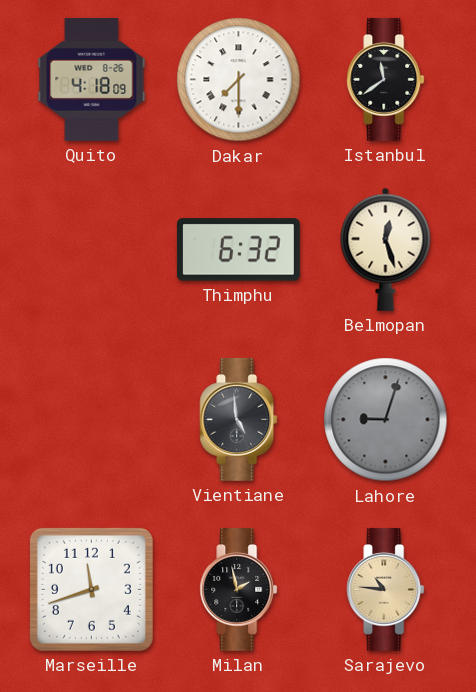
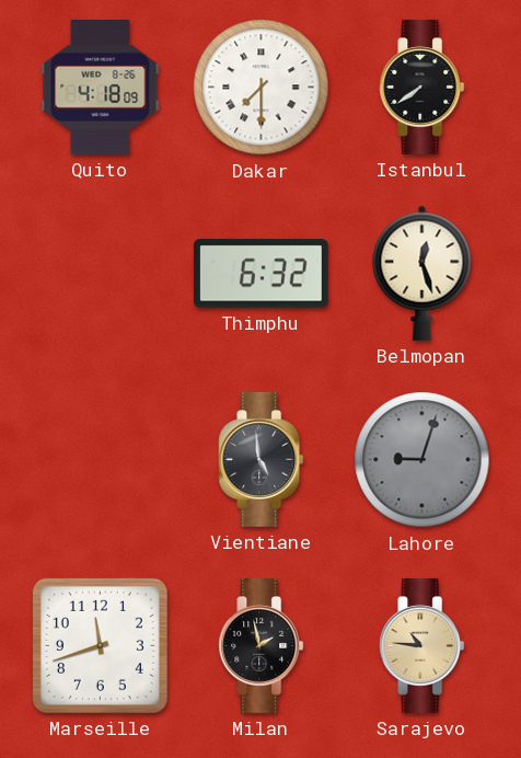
Istanbul: 11:39 -> 7:39
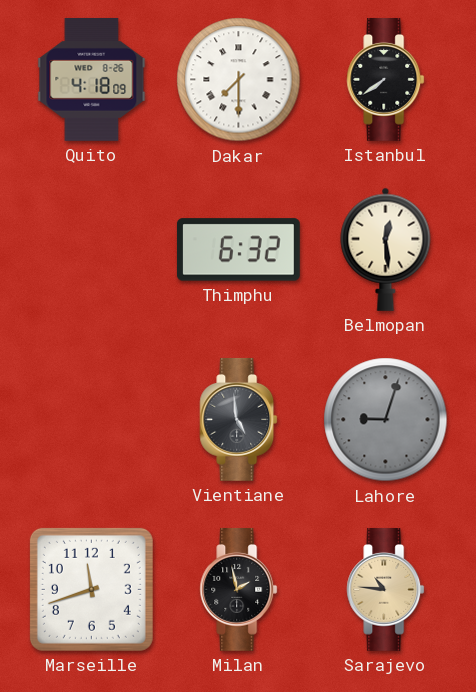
Belmopan: 12:27 -> 12:29
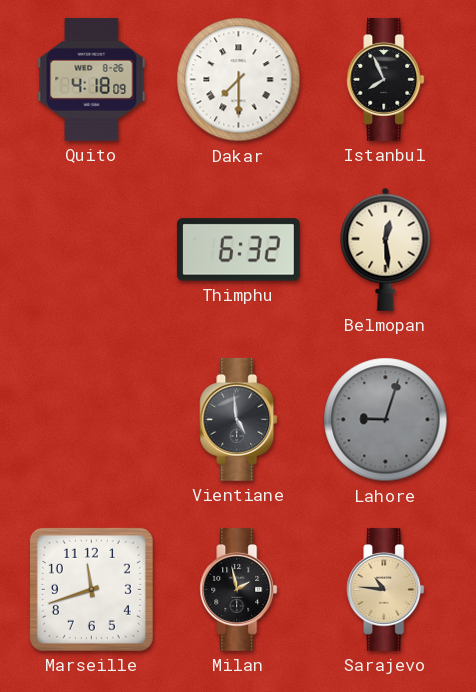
Istanbul: 7:39 -> 7:56
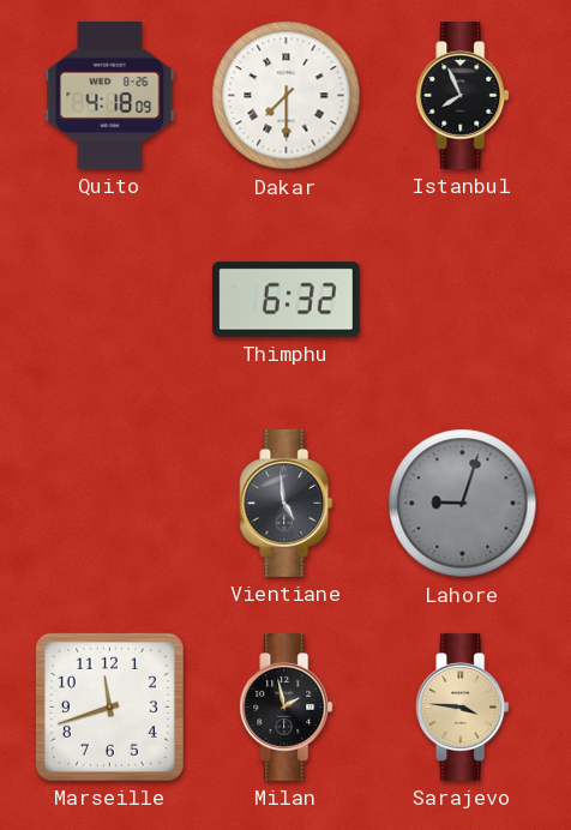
Belmopan: 12:29 -> none
Sarajevo: 10:46 -> 3:46
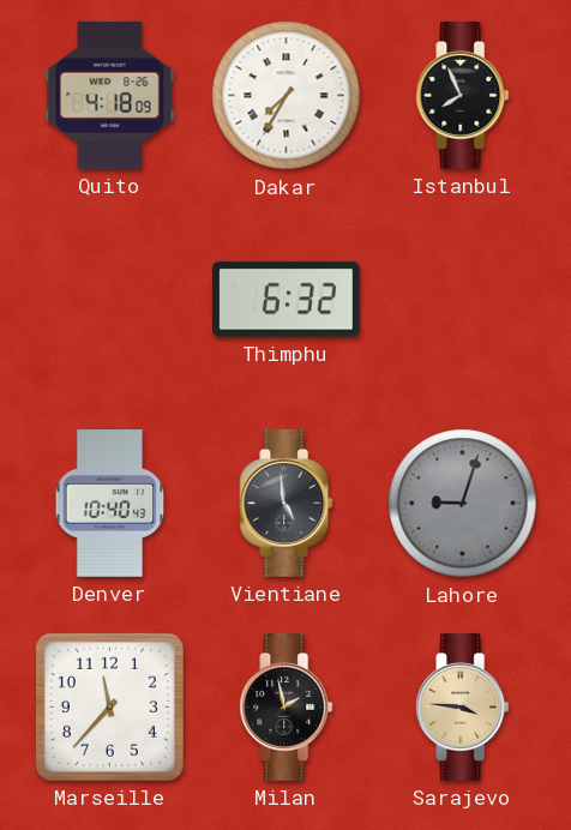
Dakar: 7:30 -> 7:35
Denver: none -> 10:40
Marseille: 11:42 -> 11:37
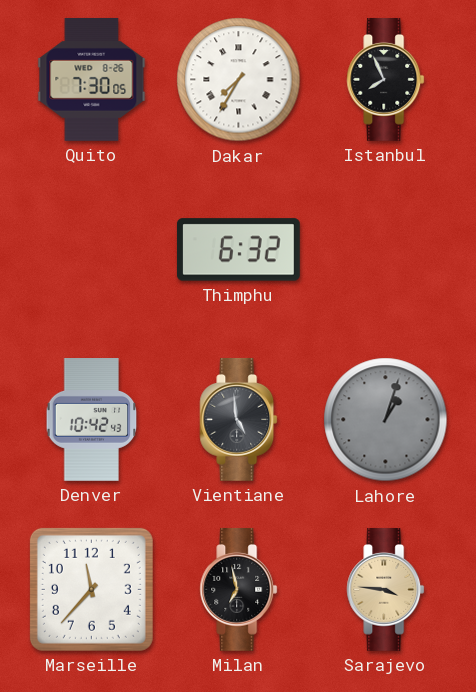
Quito: 4:18 -> 7:30
Denver: 10:40 -> 10:42
Lahore: 9:03 -> 1:03
Milan: 1:58 -> 6:58
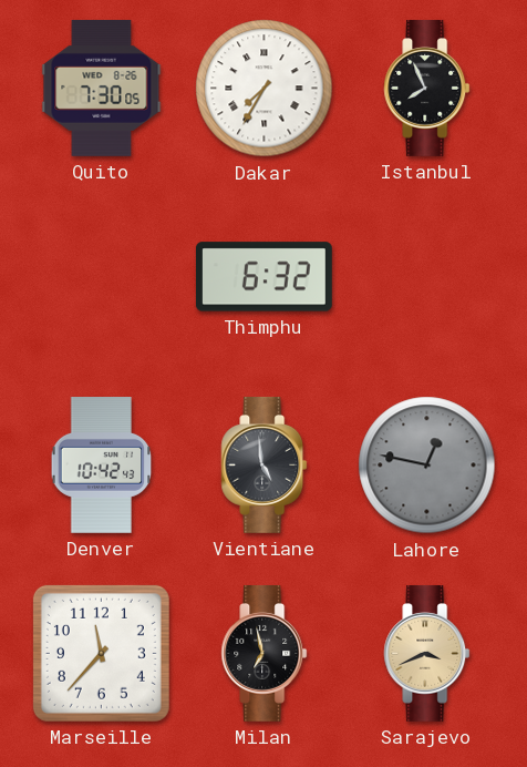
Lahore: 1:03 -> 12:47
Sarajevo: 3:46 -> 3:41
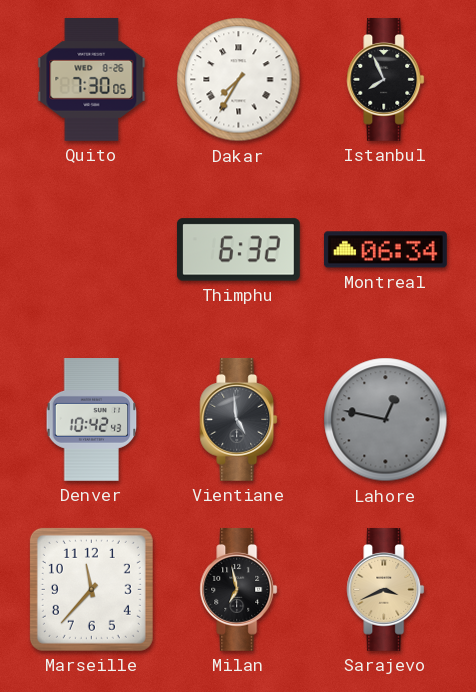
Montreal: none -> 06:34
